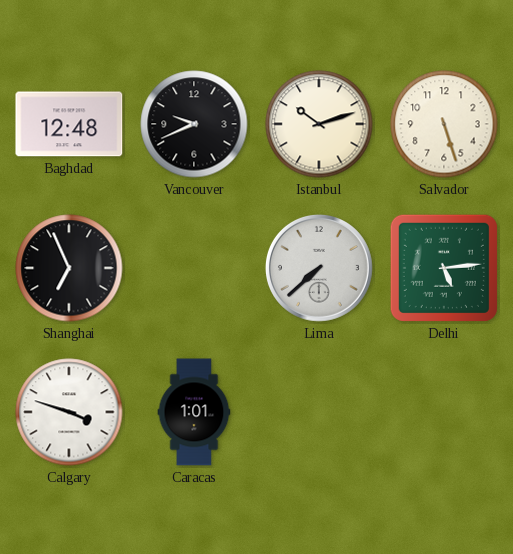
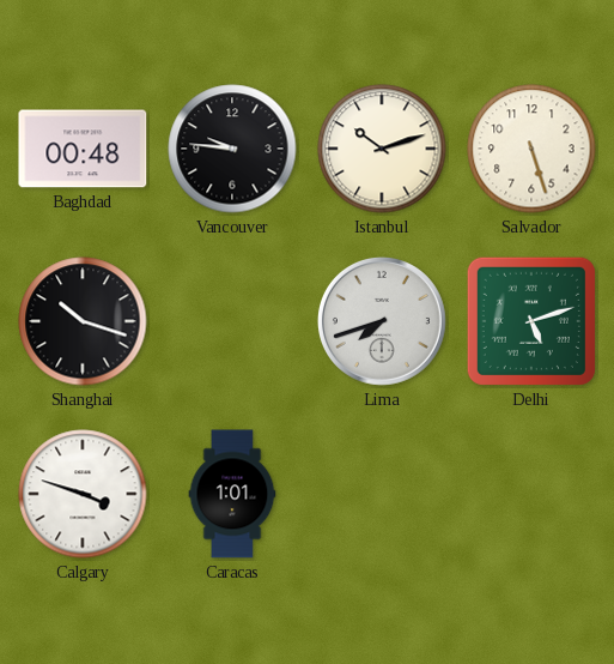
Baghdad: 12:48 -> 00:48
Vancouver: 9:41 -> 9:46
Shanghai: 6:56 -> 10:18
Lima: 7:38 -> 7:42
Delhi: 5:14 -> 5:12
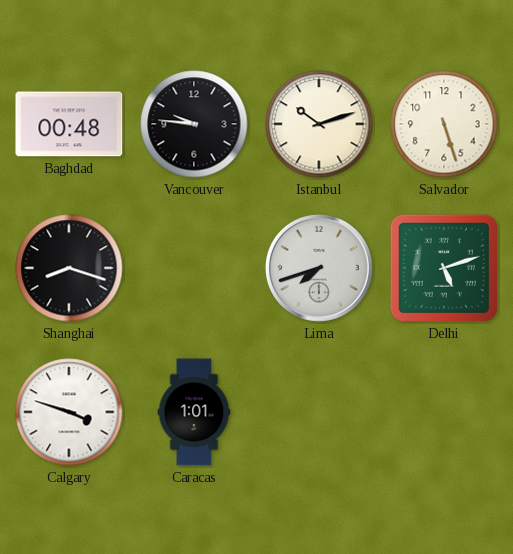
Shanghai: 10:18 -> 8:18
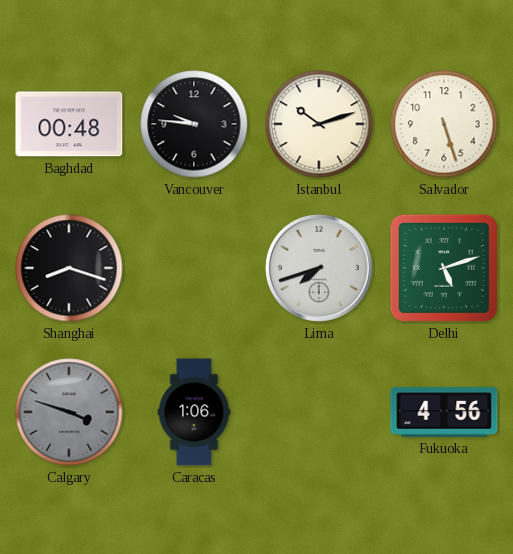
Calgary dial: white -> grey
Caracas: 1:01 -> 1:06
Fukuoka: none -> 4:56
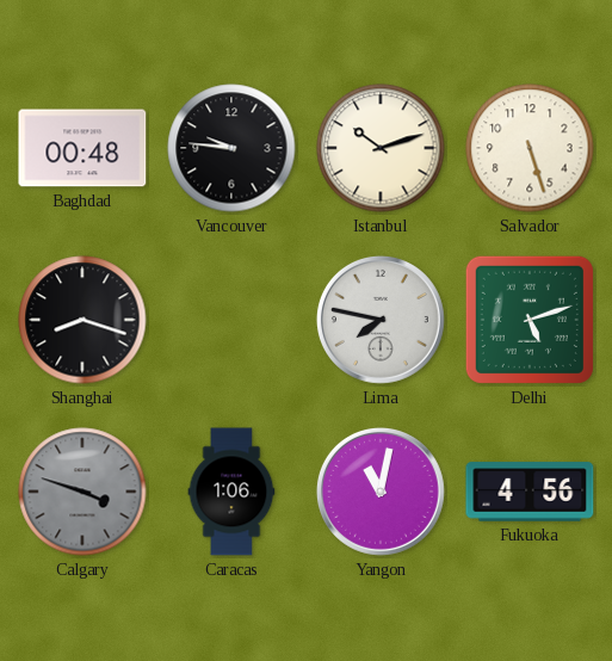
Lima: 7:42 -> 7:47
Yangon: none -> 11:02
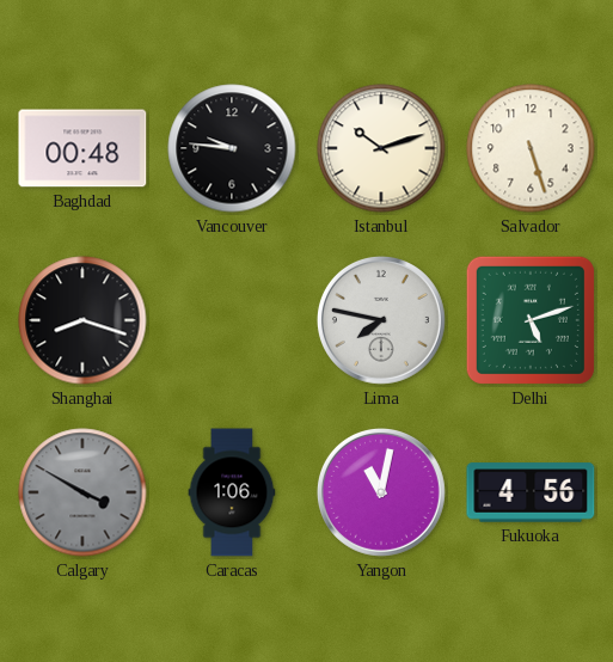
Calgary: 3:48 -> 3:50
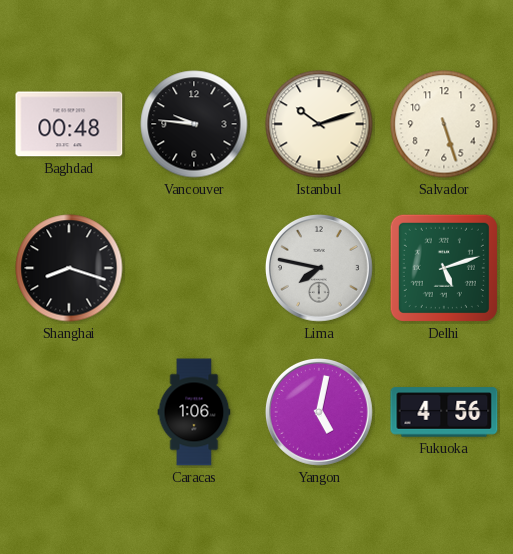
Calgary: 3:50 -> none
Yangon: 11:02 -> 5:02
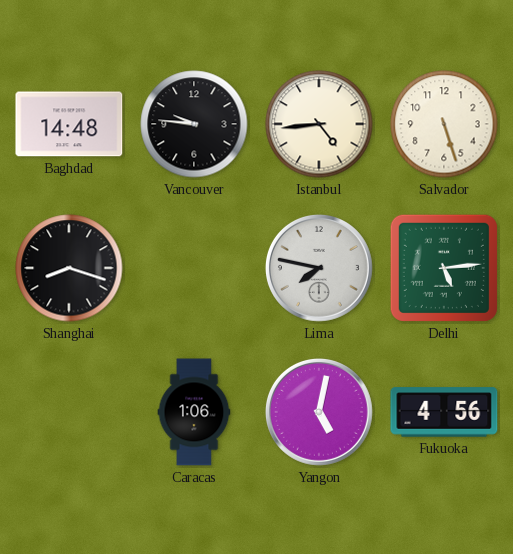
Baghdad: 00:48 -> 14:48
Istanbul: 10:12 -> 4:44
Delhi: 5:12 -> 5:14
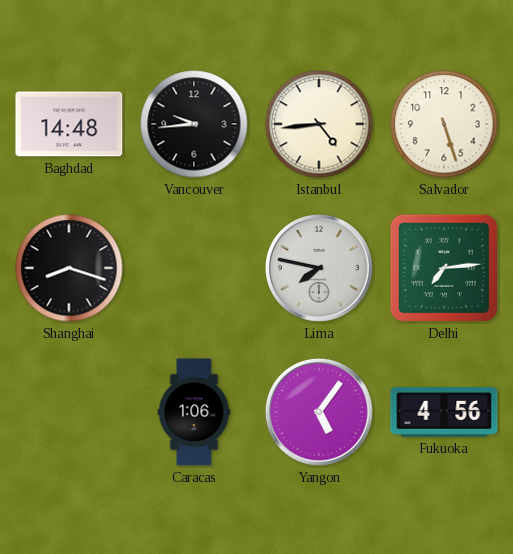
Vancouver: 9:46 -> 9:44
Delhi: 5:14 -> 7:14
Yangon: 5:02 -> 5:06
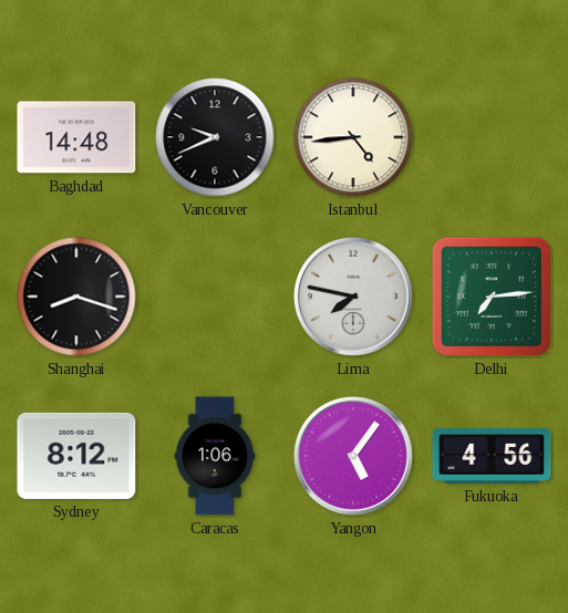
Vancouver: 9:44 -> 9:41
Salvador: 5:27 -> none
Sydney: none -> 8:12
